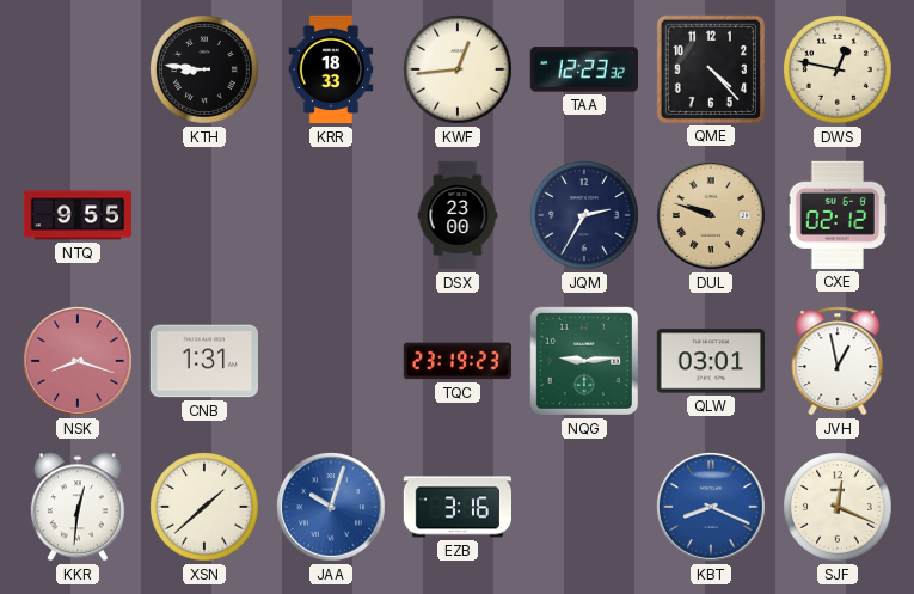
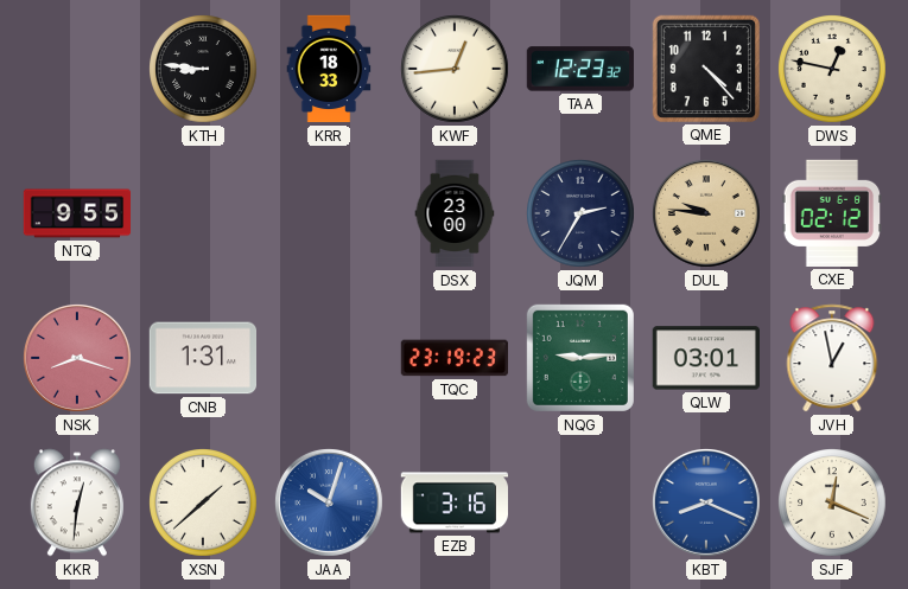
DUL: 9:48 -> 9:46
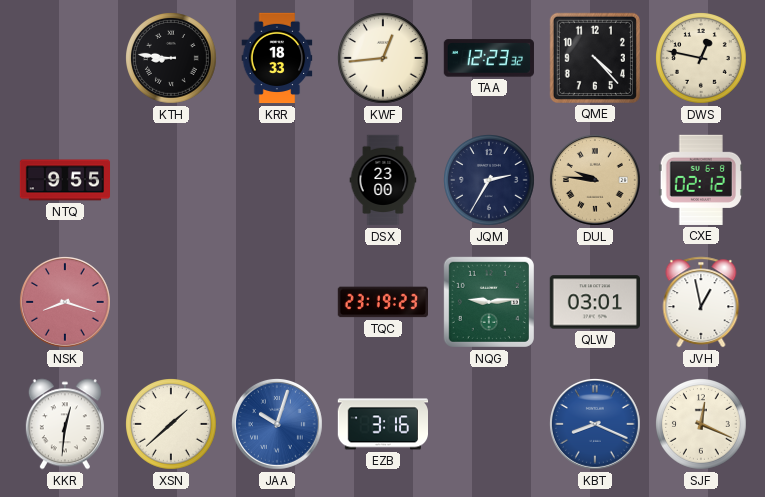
CNB: 1:31 -> none
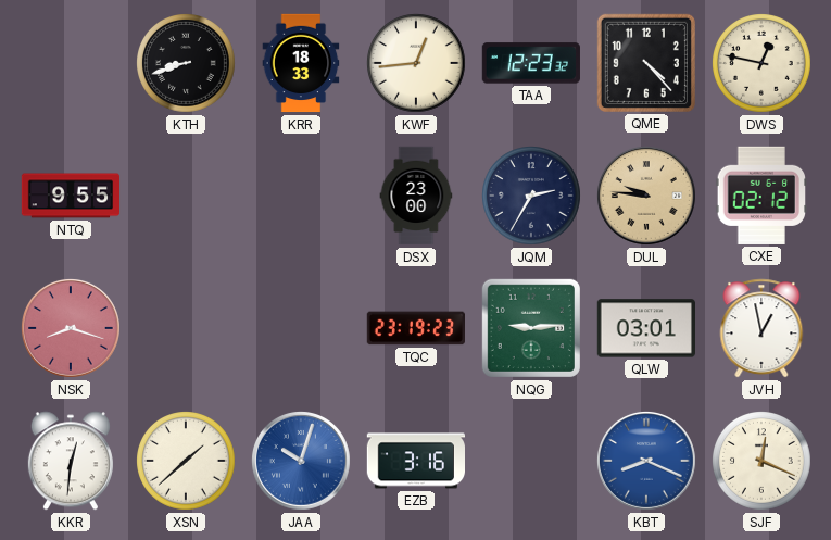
KTH: 8:46 -> 8:42
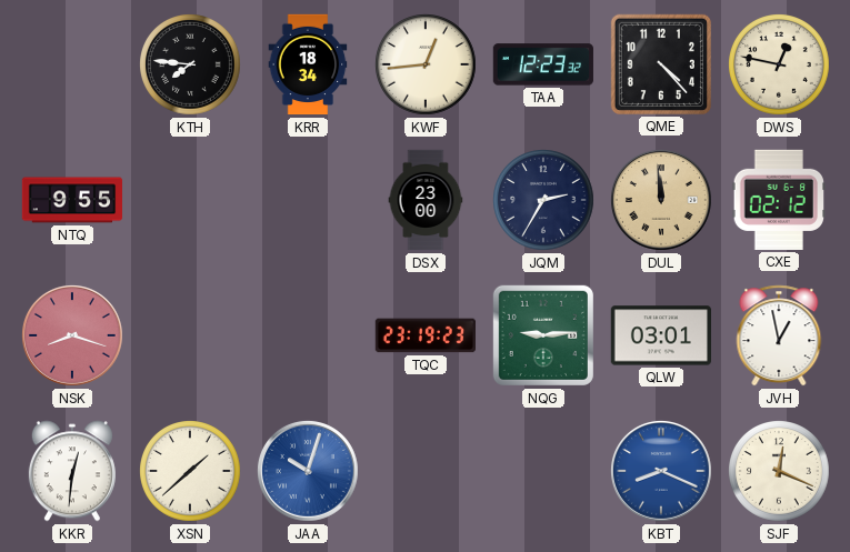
KTH: 8:42 -> 7:46
KRR: 18:33 -> 18:34
DUL: 9:46 -> 11:59
EZB: 3:16 -> none
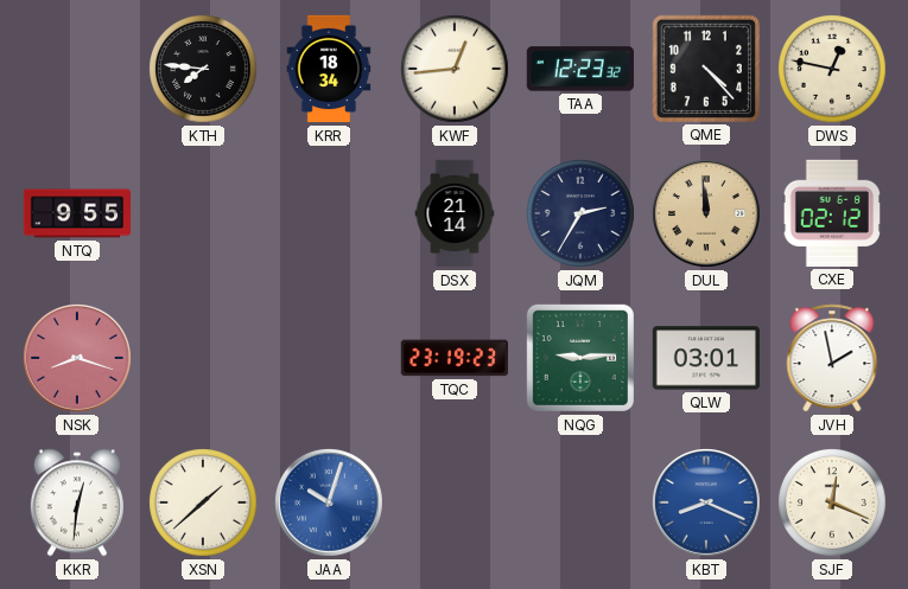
DSX: 23:00 -> 21:14
JVH: 12:58 -> 1:58
